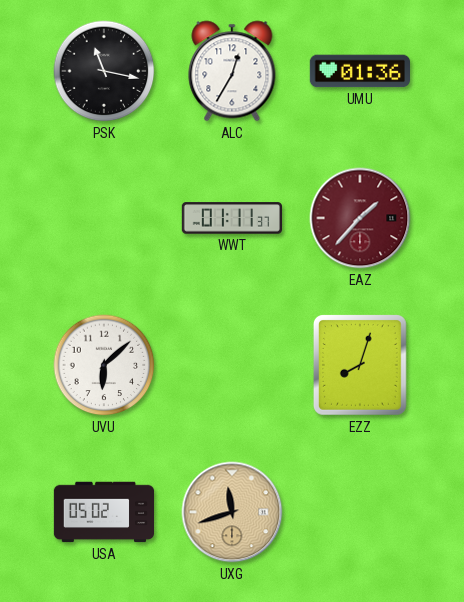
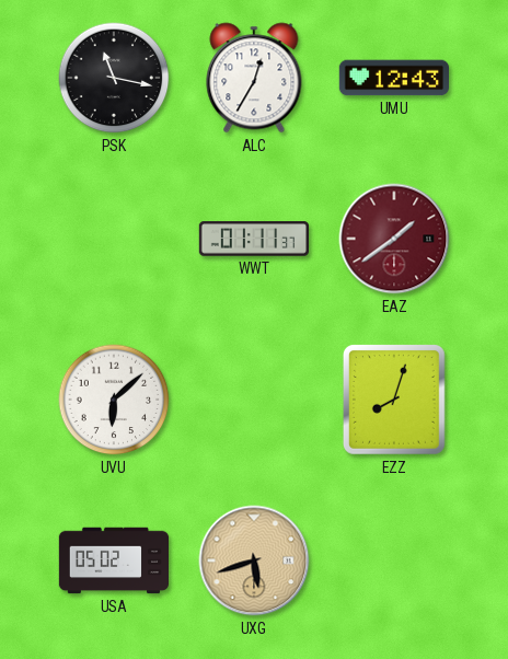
UMU: 01:36 -> 12:43
EAZ: 1:37 -> 1:39
UXG: 11:42 -> 5:42
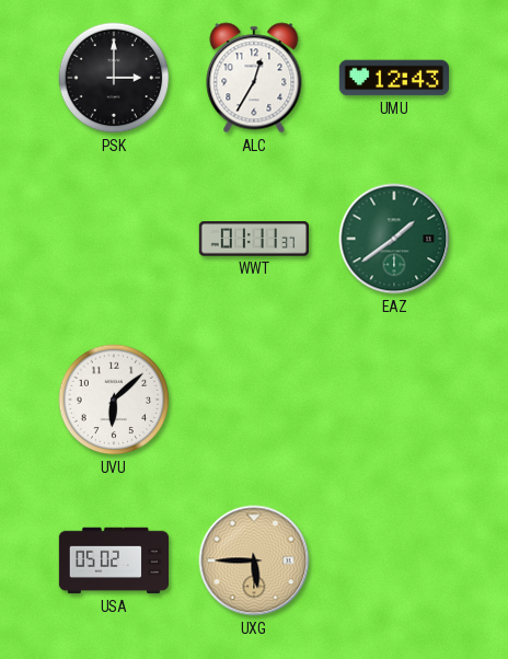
PSK: 11:17 -> 3:00
EAZ dial: burgundy -> green
EZZ: 8:03 -> none
UXG: 5:42 -> 5:45
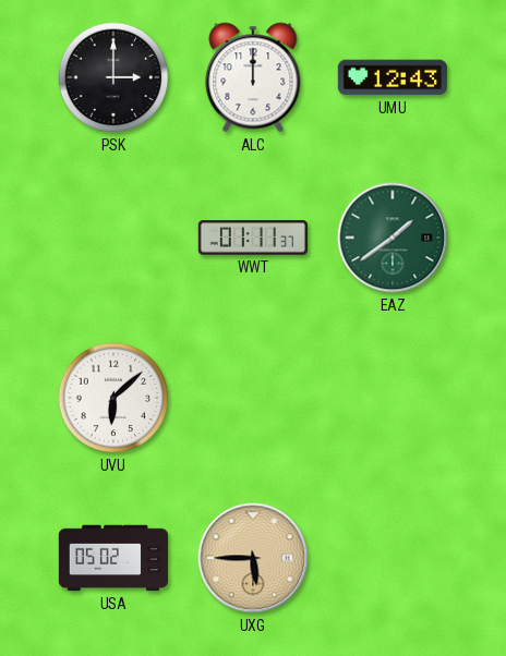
ALC: 12:35 -> 12:00
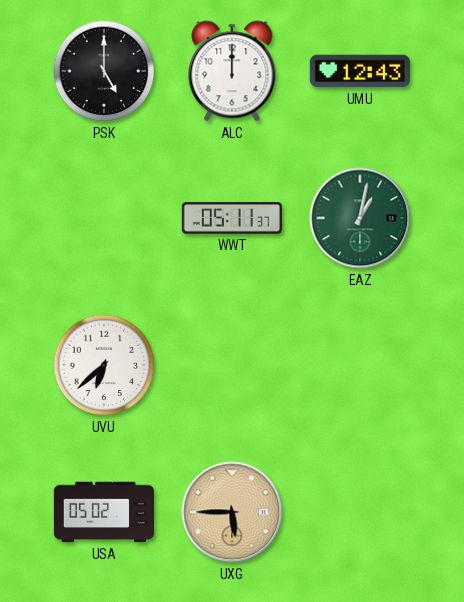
PSK: 3:00 -> 5:00
WWT: 01:11 -> 05:11
EAZ: 1:39 -> 1:02
UVU: 6:08 -> 6:38
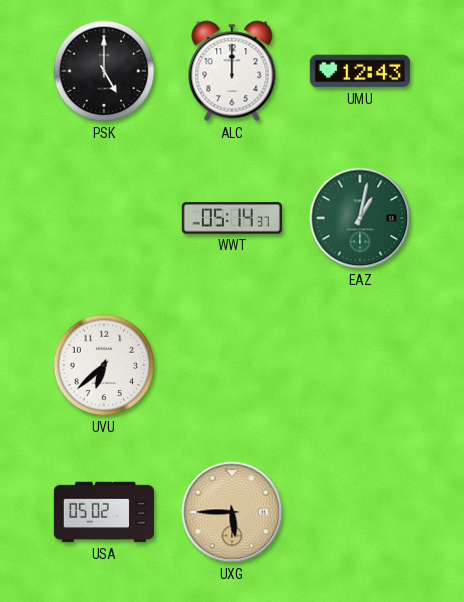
WWT: 05:11 -> 05:14
